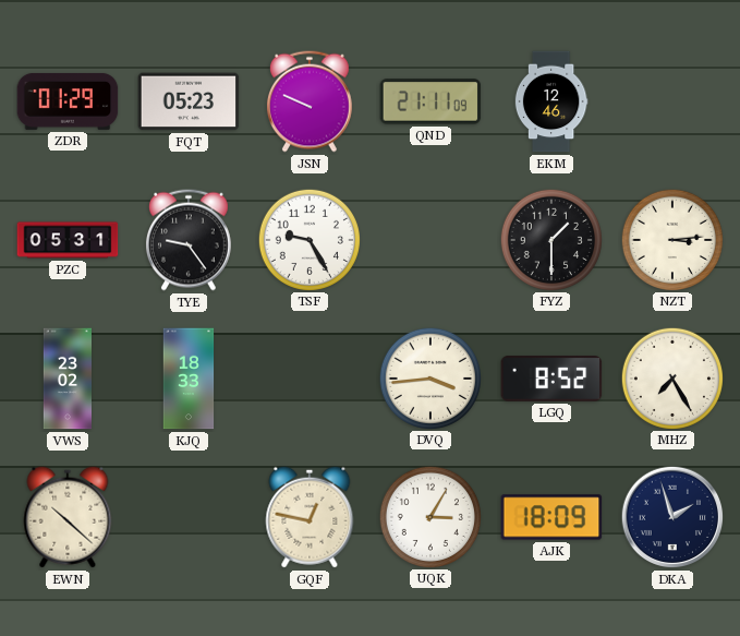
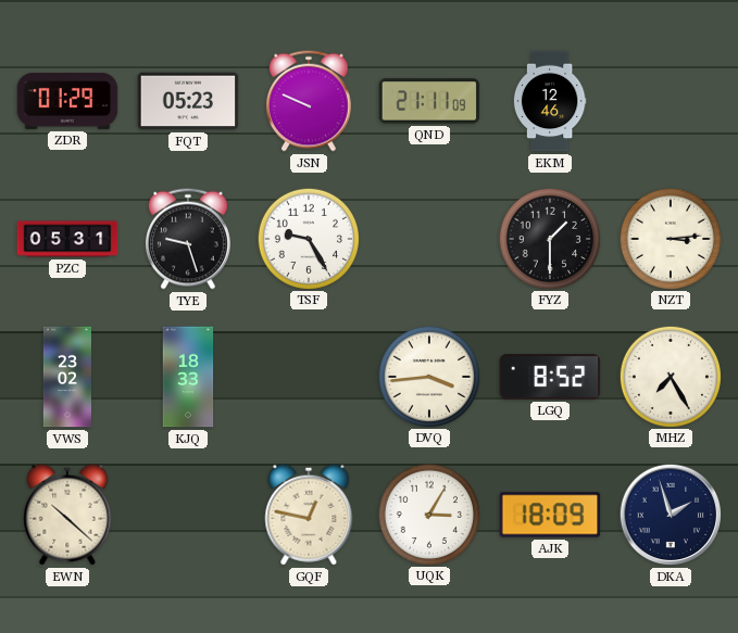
TYE: 9:24 -> 9:27
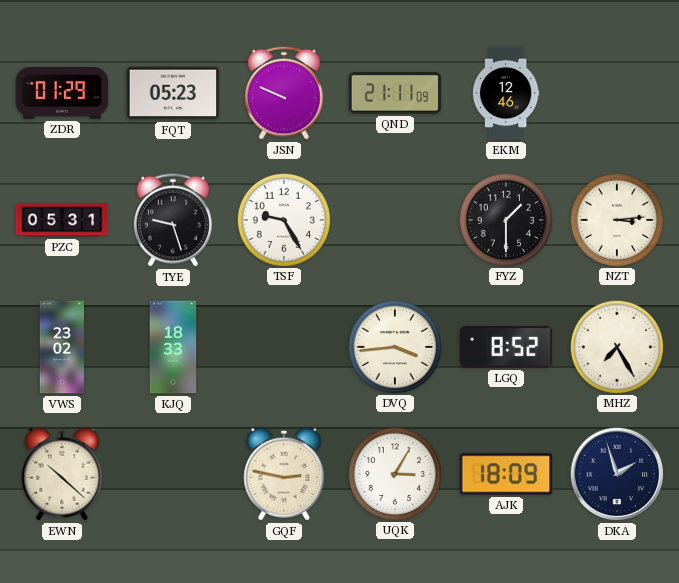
GQF: 12:47 -> 2:47
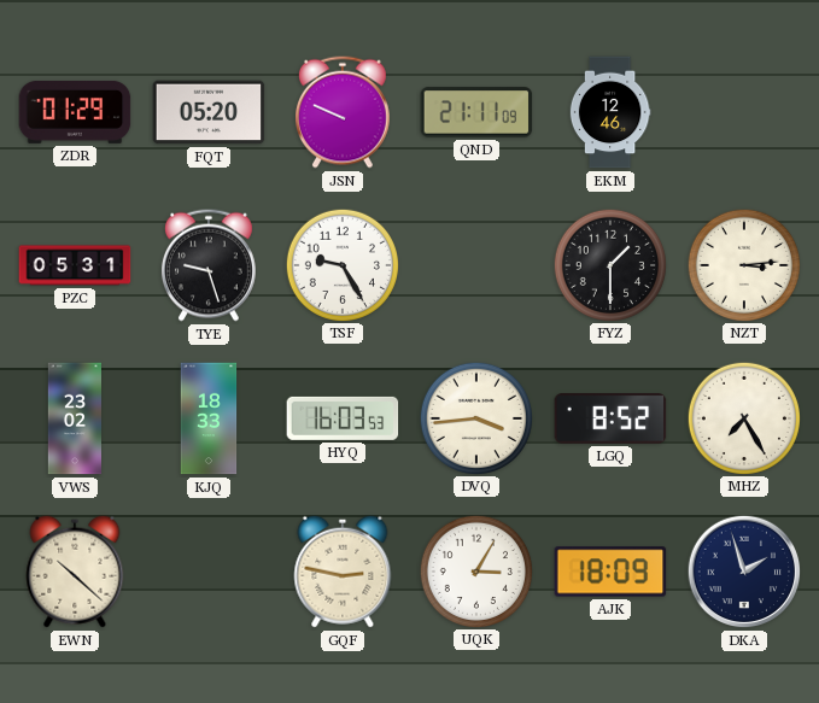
FQT: 05:23 -> 05:20
HYQ: none -> 16:03
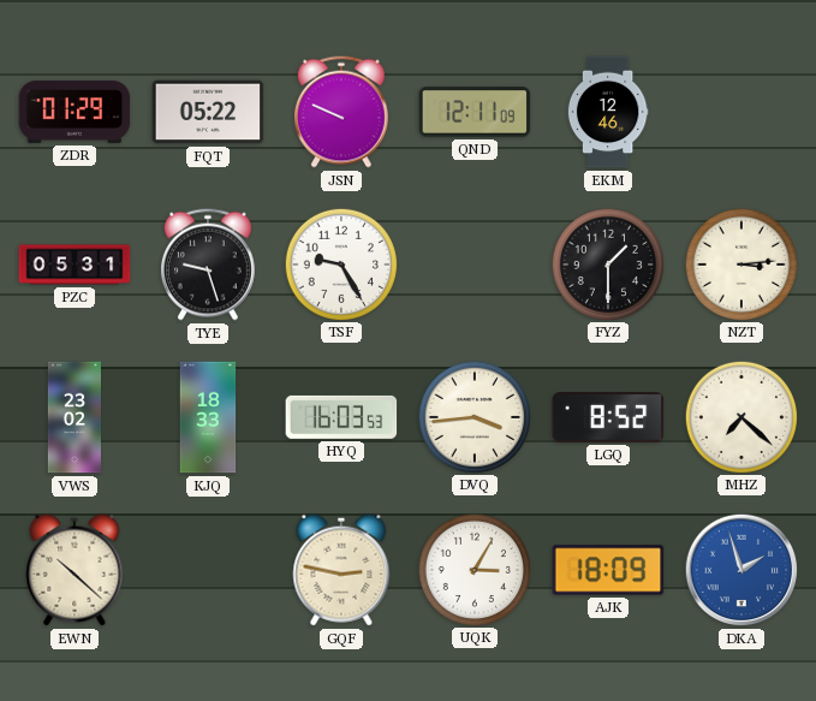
FQT: 05:20 -> 05:22
QND: 21:11 -> 12:11
MHZ: 7:25 -> 7:22
DKA dial: navy -> blue
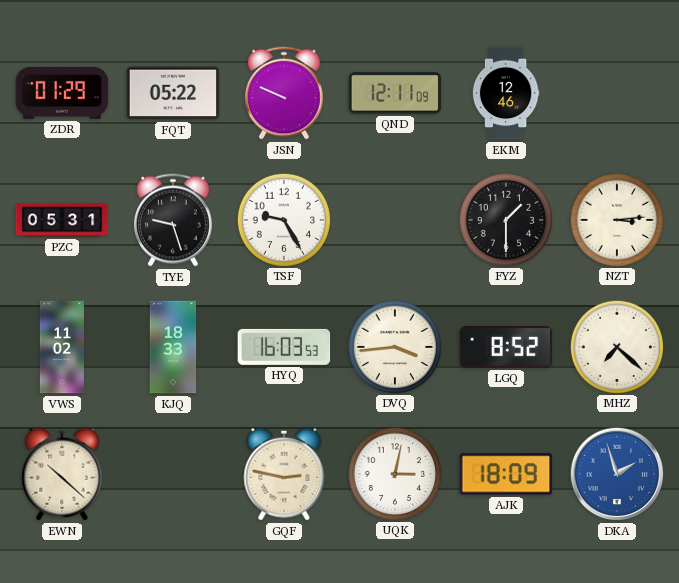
VWS: 23:02 -> 11:02
UQK: 3:05 -> 3:02
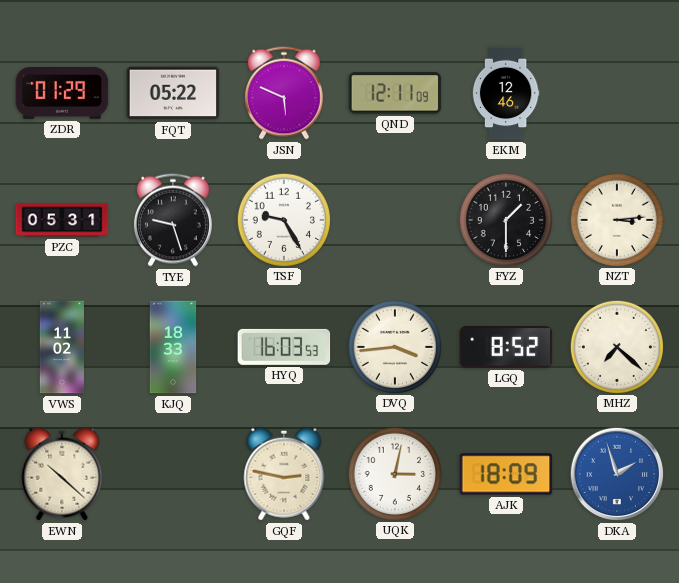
JSN: 9:49 -> 5:49
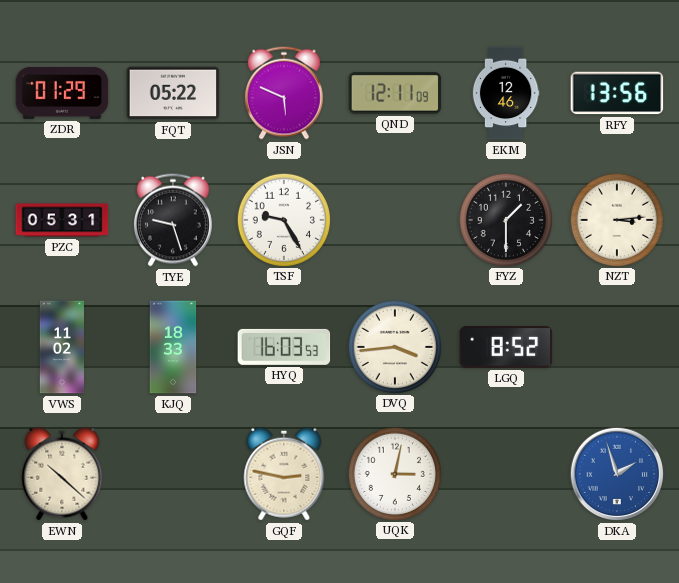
RFY: none -> 13:56
MHZ: 7:22 -> none
AJK: 18:09 -> none
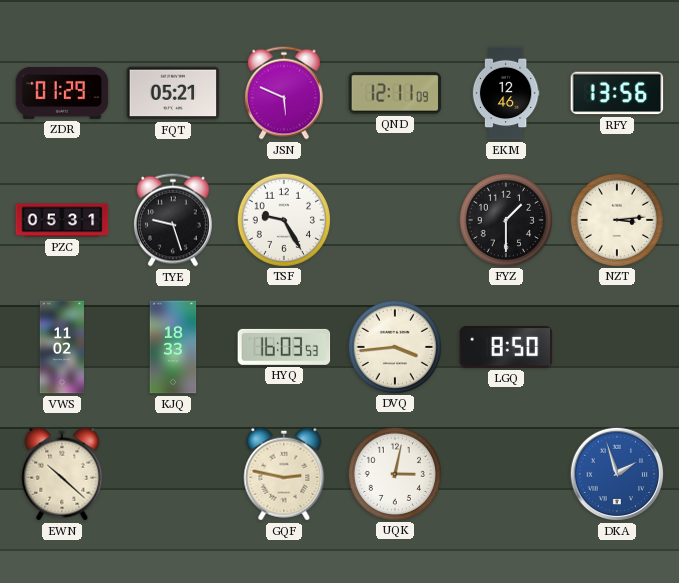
FQT: 05:22 -> 05:21
LGQ: 8:52 -> 8:50
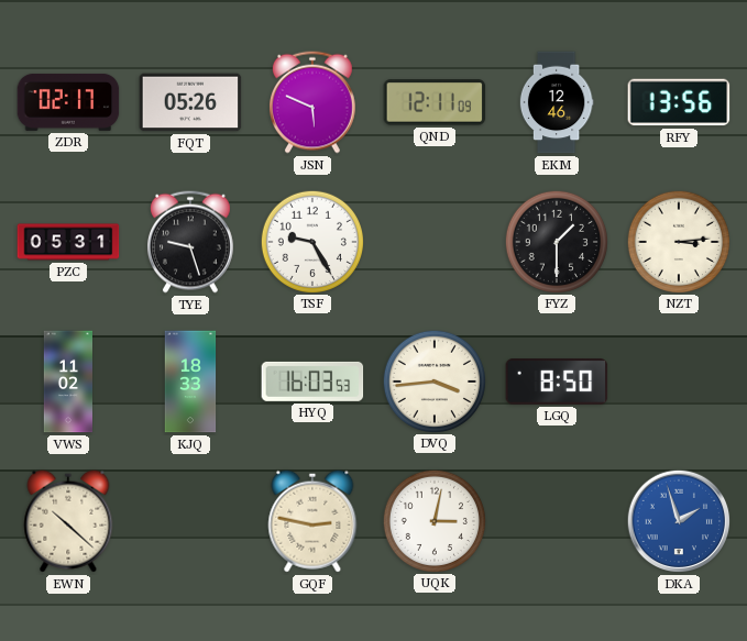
ZDR: 01:29 -> 02:17
FQT: 05:21 -> 05:26
